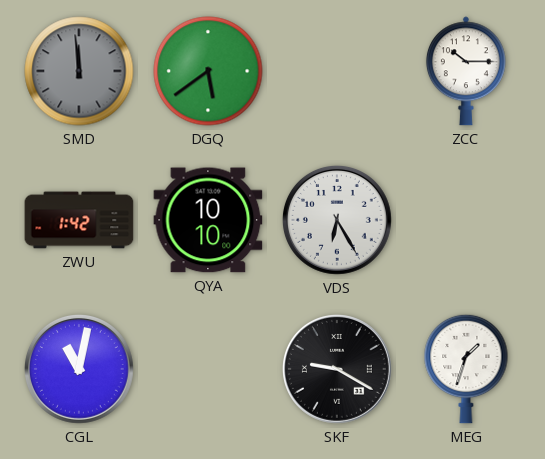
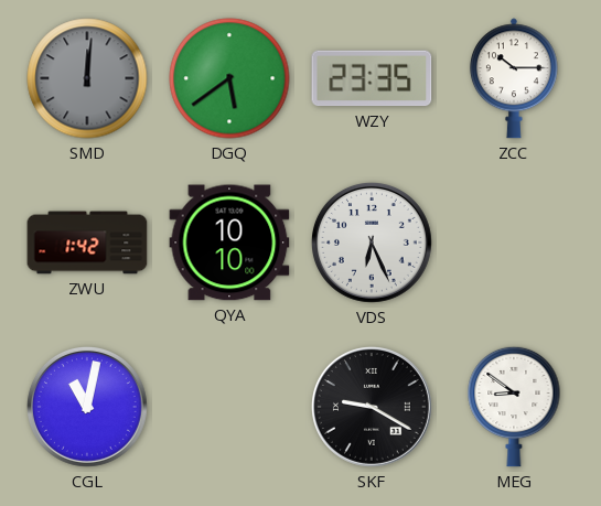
SMD: 11:59 -> 12:01
WZY: none -> 23:35
VDS: 6:25 -> 6:26
MEG: 1:33 -> 8:51
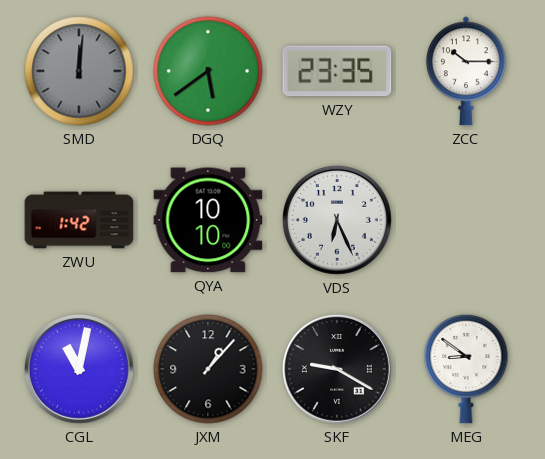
JXM: none -> 1:07
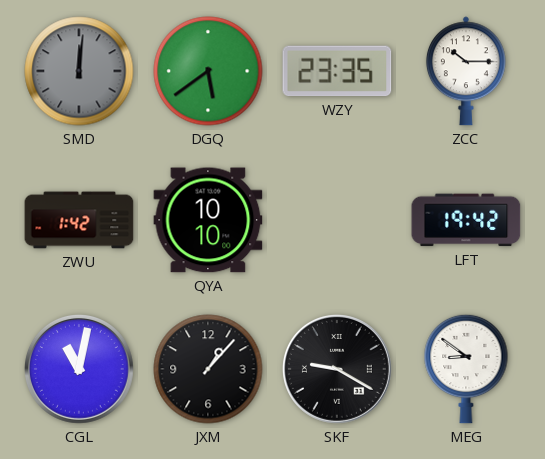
VDS: 6:26 -> none
LFT: none -> 19:42
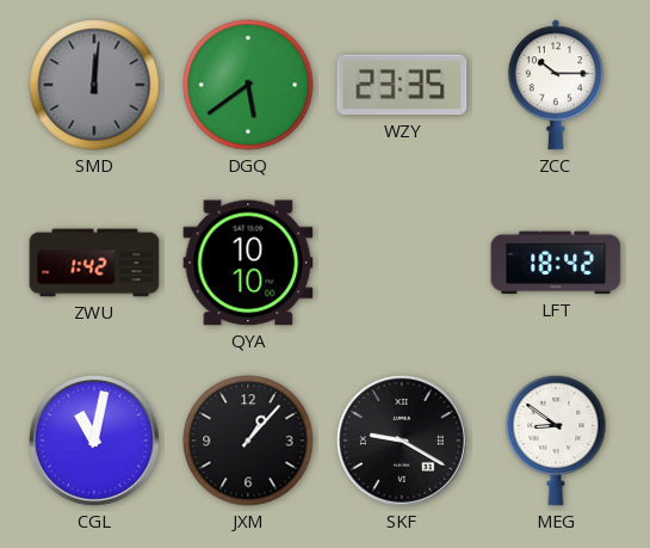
LFT: 19:42 -> 18:42
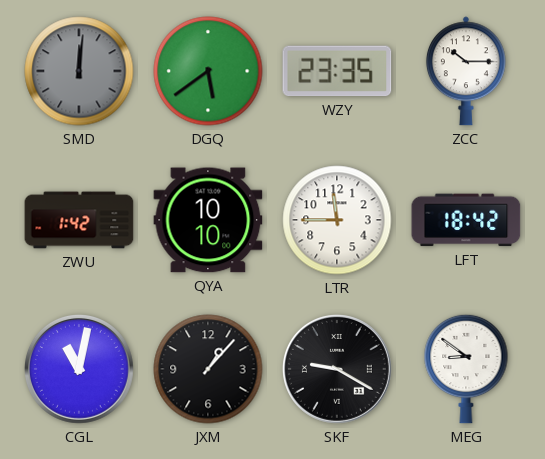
LTR: none -> 11:45
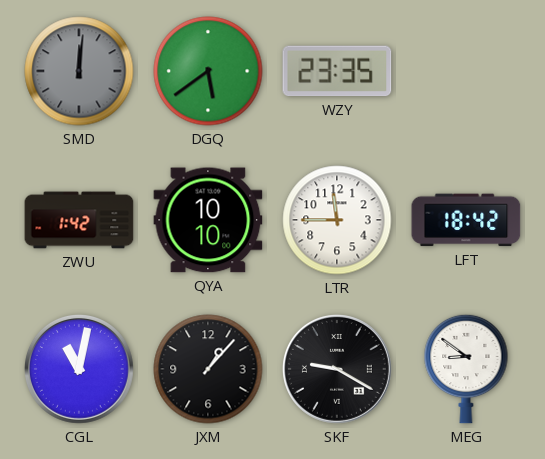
ZCC: 10:15 -> none
